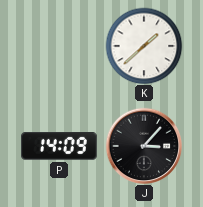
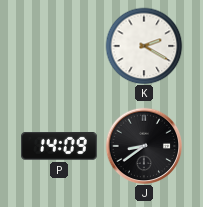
K: 1:38 -> 2:20
J: 3:07 -> 8:39
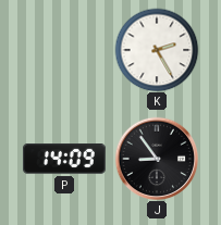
K: 2:20 -> 2:25
J: 8:39 -> 8:54
